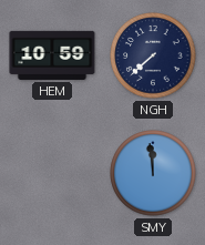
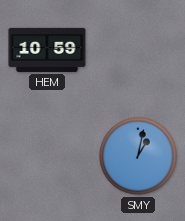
NGH: 7:38 -> none
SMY: 11:59 -> 1:02
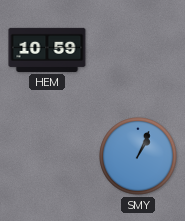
SMY: 1:02 -> 1:04
